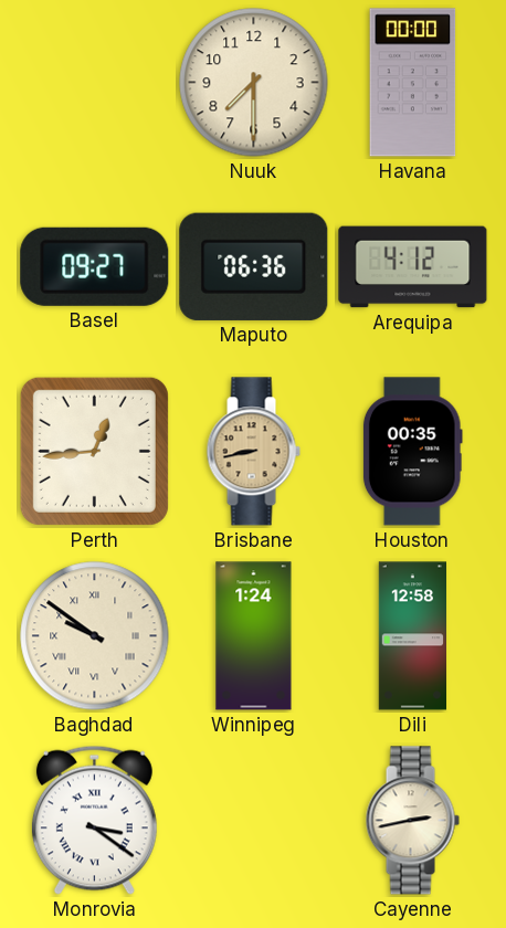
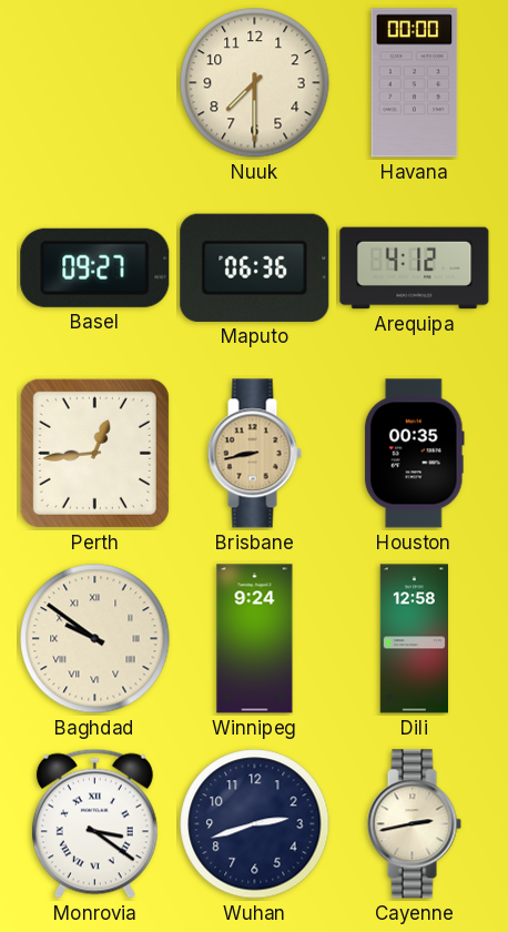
Winnipeg: 1:24 -> 9:24
Wuhan: none -> 2:42
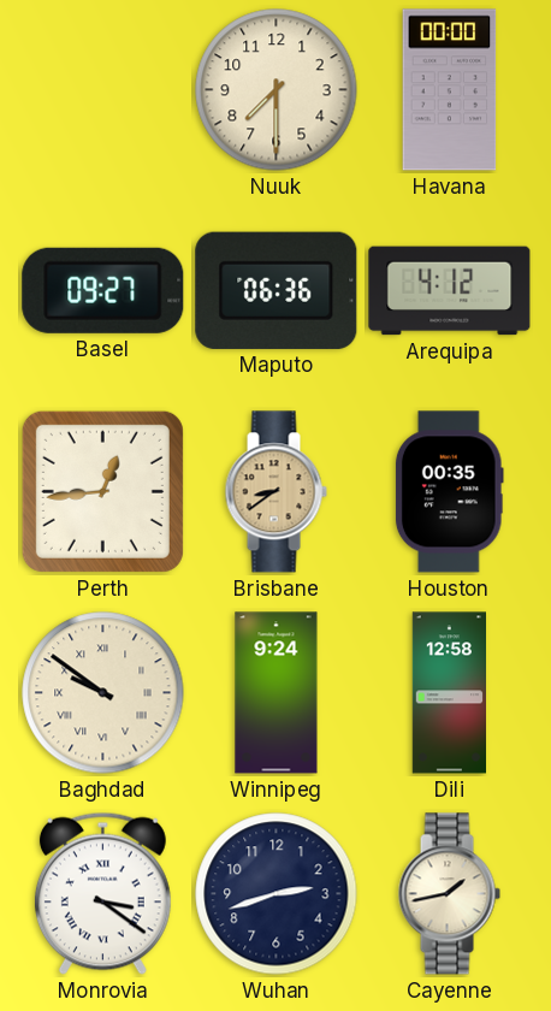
Brisbane: 8:43 -> 8:39
Cayenne: 2:43 -> 1:43
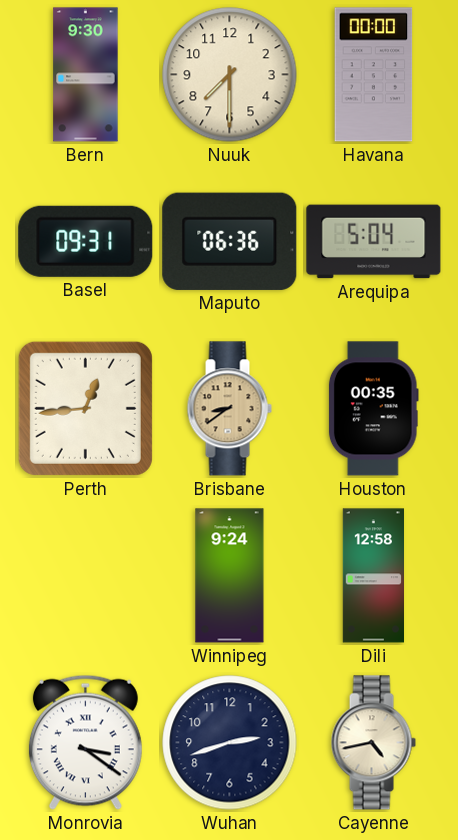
Bern: none -> 9:30
Basel: 09:27 -> 09:31
Arequipa: 4:12 -> 5:04
Baghdad: 9:51 -> none
Cayenne: 1:43 -> 4:43
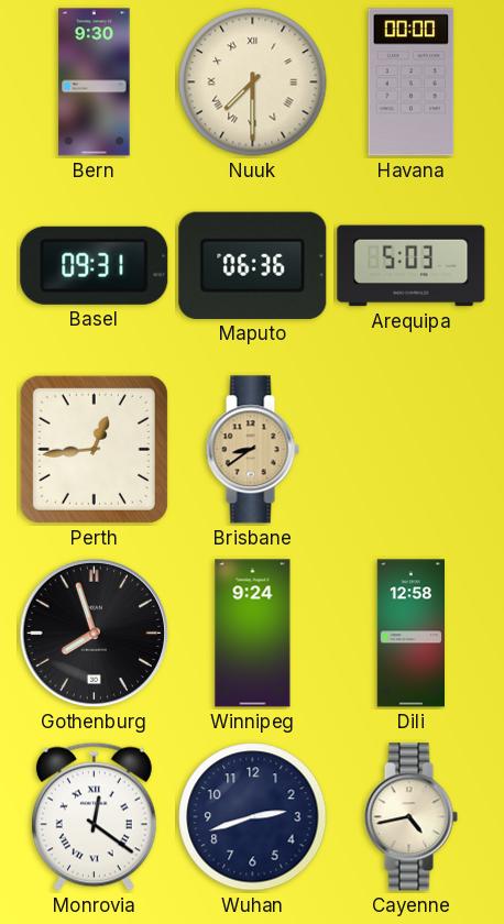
Nuuk numerals: Arabic -> Roman
Arequipa: 5:04 -> 5:03
Houston: 00:35 -> none
Gothenburg: none -> 7:57
Monrovia: 3:21 -> 12:21
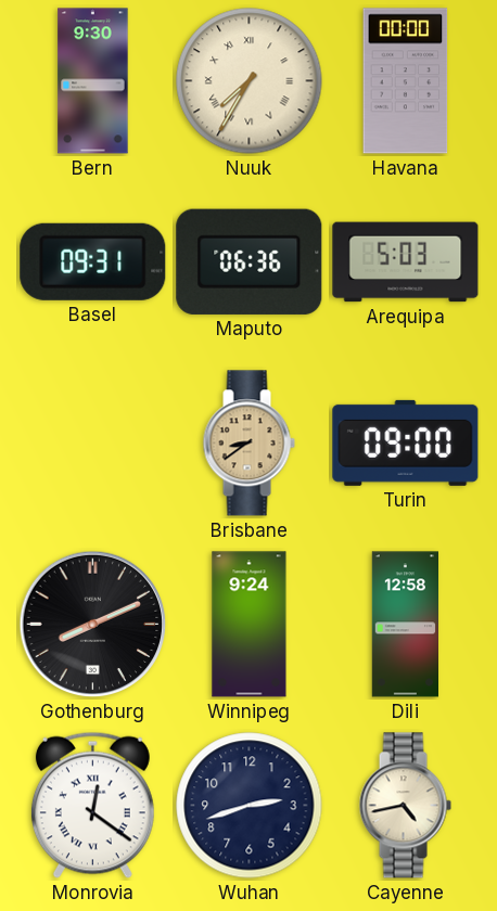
Nuuk: 7:30 -> 7:35
Perth: 12:44 -> none
Turin: none -> 09:00
Gothenburg: 7:57 -> 8:11
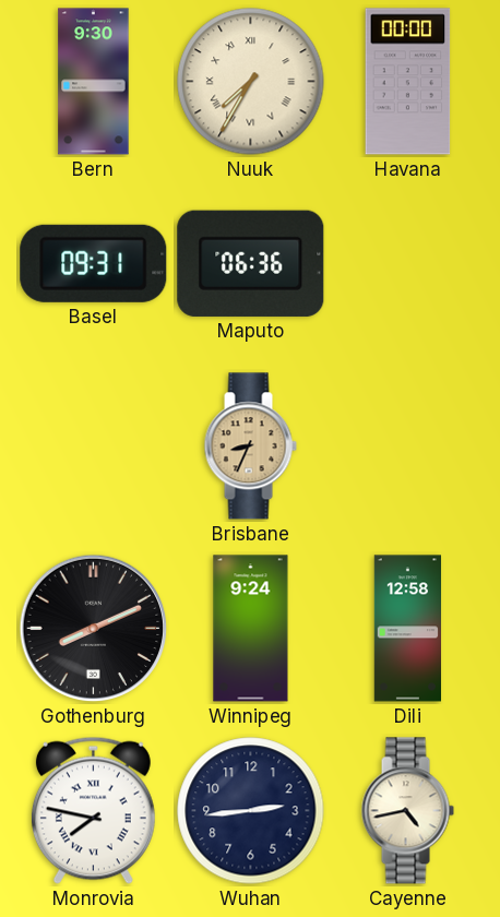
Arequipa: 5:03 -> none
Brisbane: 8:39 -> 8:34
Turin: 09:00 -> none
Monrovia: 12:21 -> 7:47
Wuhan: 2:42 -> 2:44
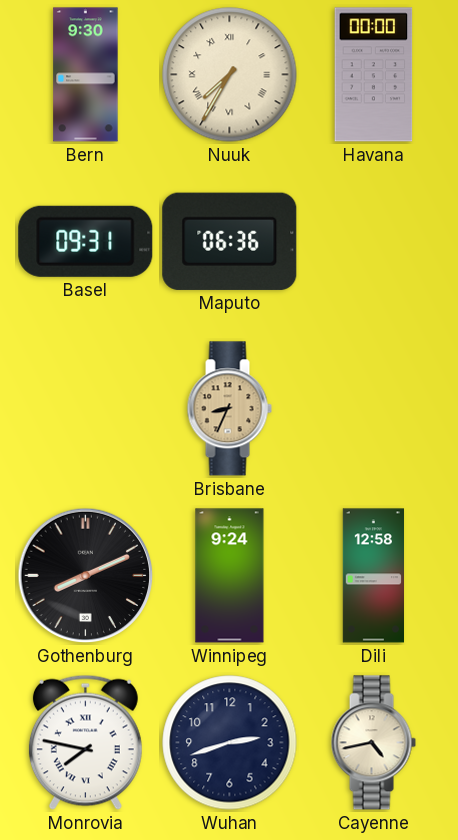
Wuhan: 2:44 -> 2:42
